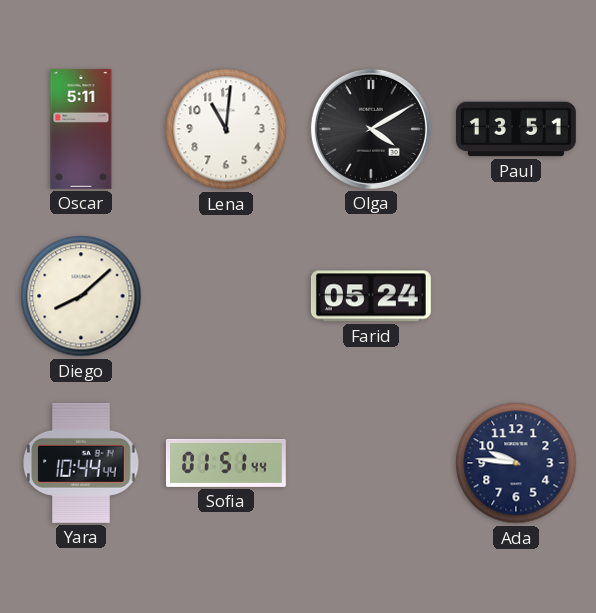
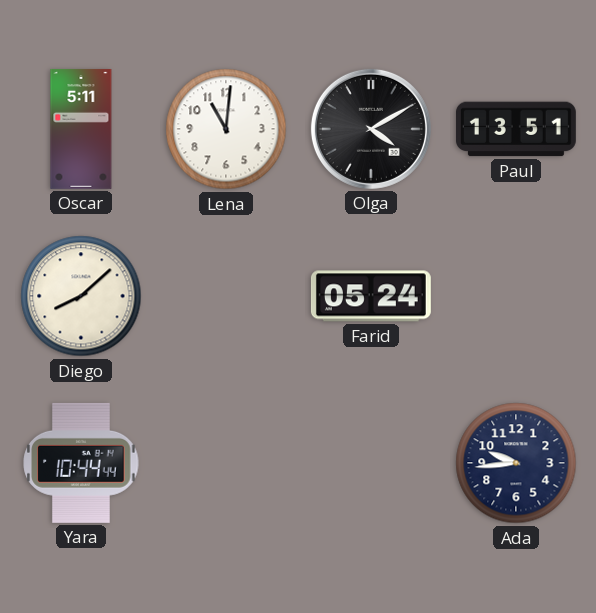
Sofia: 01:51 -> none
Ada: 9:46 -> 9:44
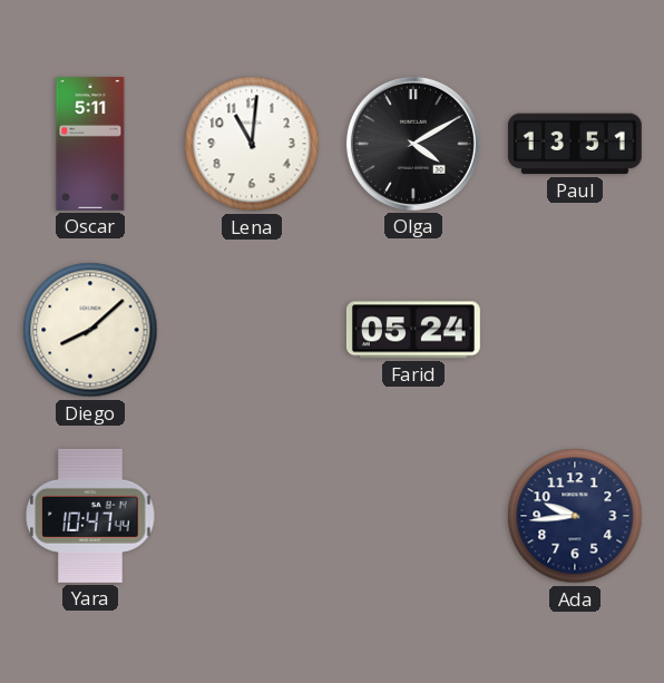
Yara: 10:44 -> 10:47
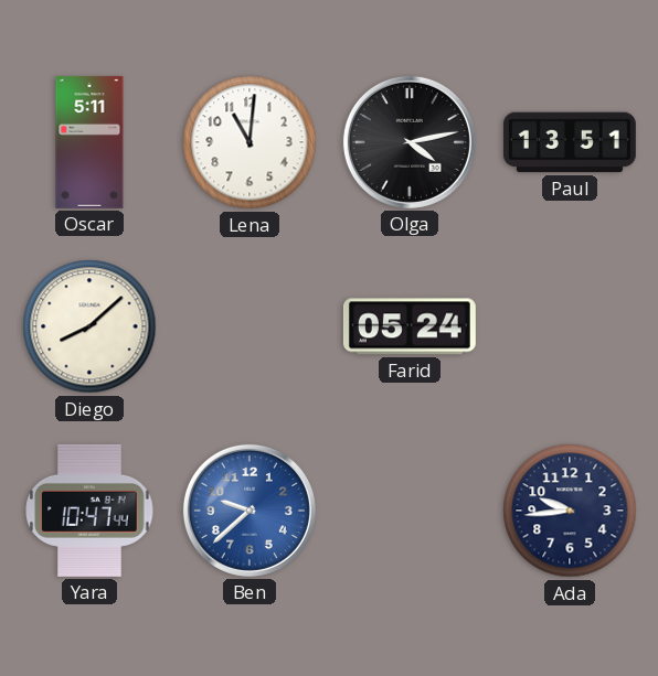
Olga: 4:10 -> 4:13
Ben: none -> 9:38
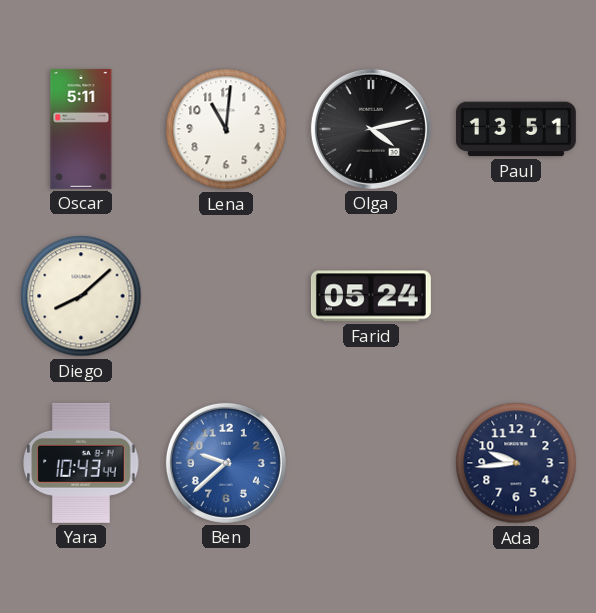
Yara: 10:47 -> 10:43
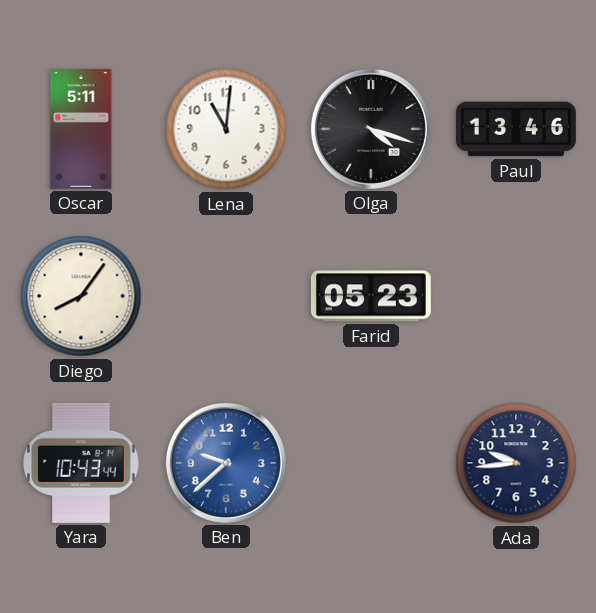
Olga: 4:13 -> 4:18
Paul: 13:51 -> 13:46
Diego: 8:08 -> 8:06
Farid: 05:24 -> 05:23
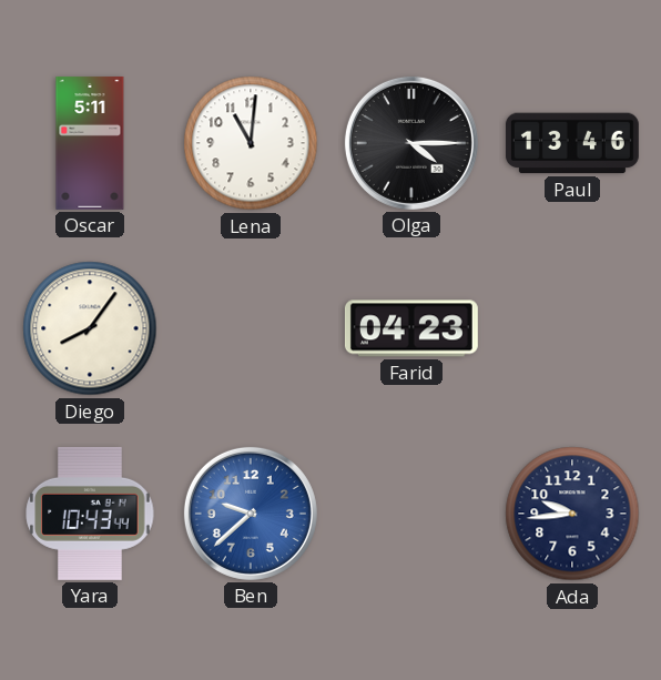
Olga: 4:18 -> 4:15
Farid: 05:23 -> 04:23
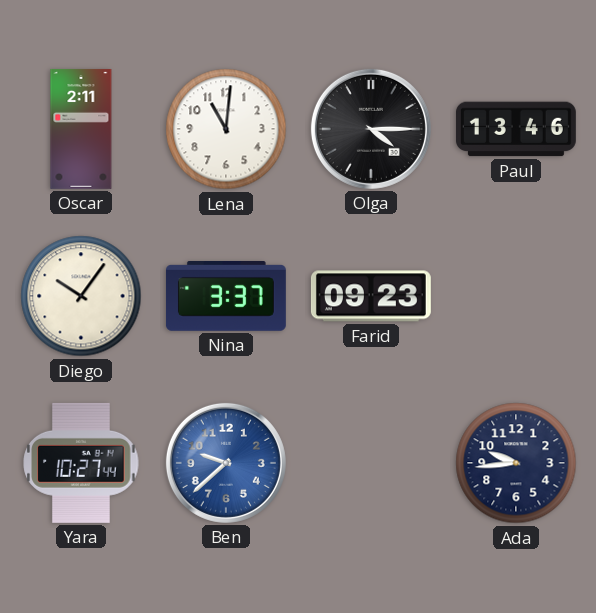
Oscar: 5:11 -> 2:11
Diego: 8:06 -> 10:06
Nina: none -> 3:37
Farid: 04:23 -> 09:23
Yara: 10:43 -> 10:27
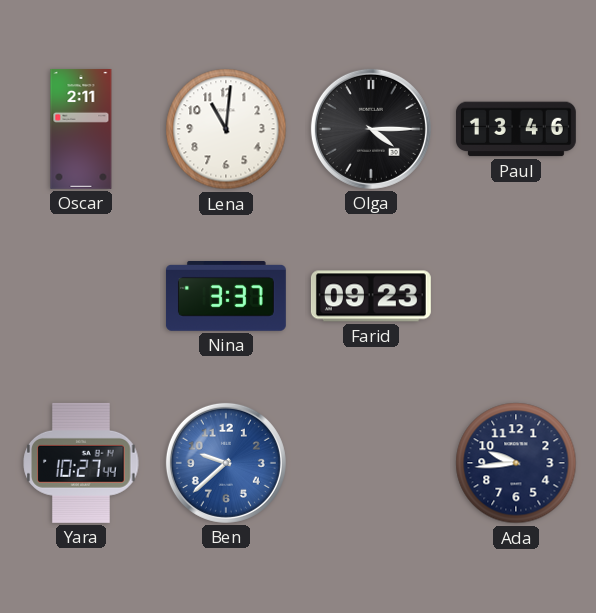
Diego: 10:06 -> none
